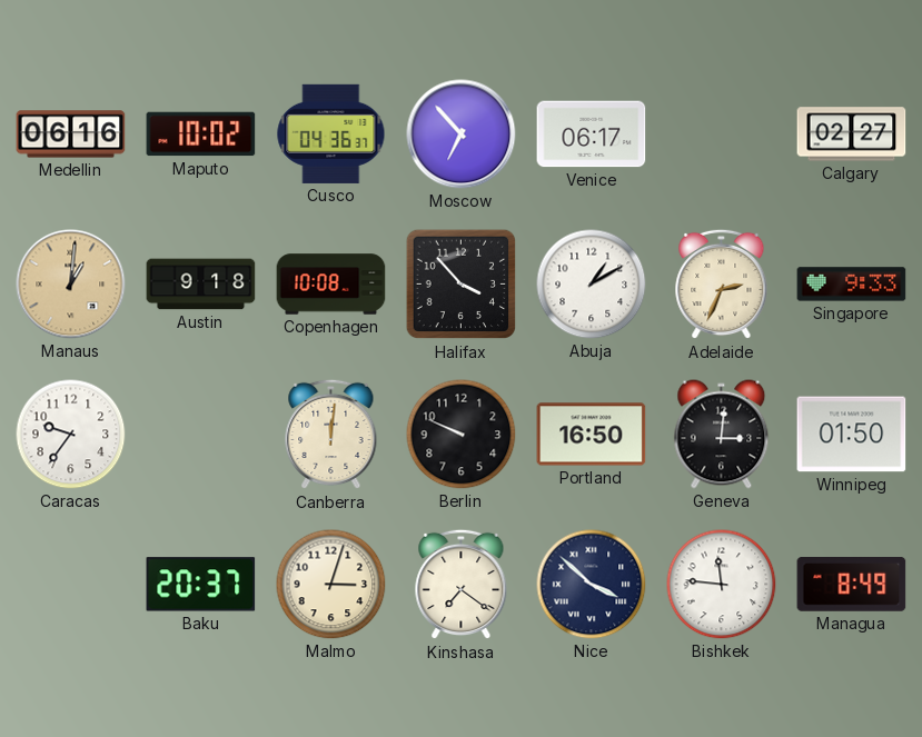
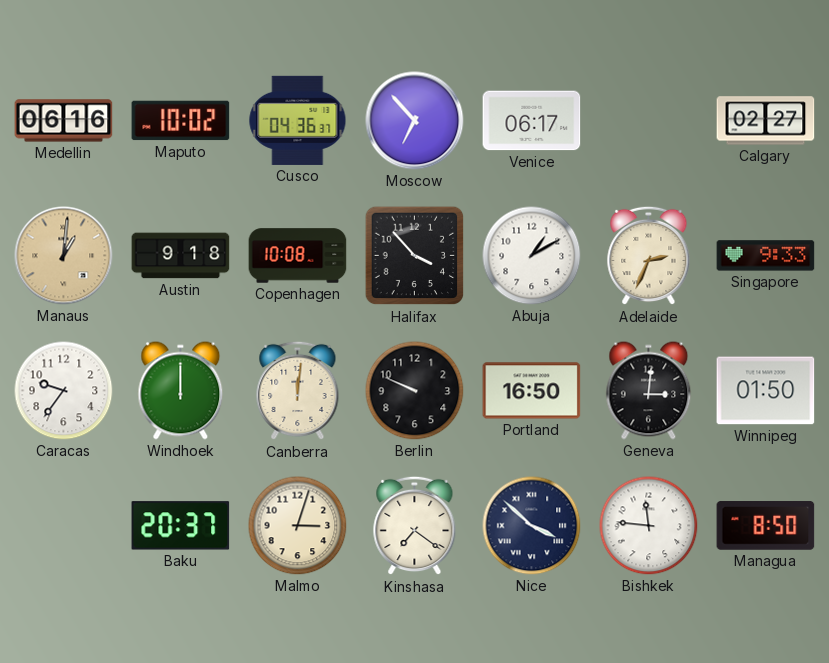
Windhoek: none -> 12:00
Managua: 8:49 -> 8:50
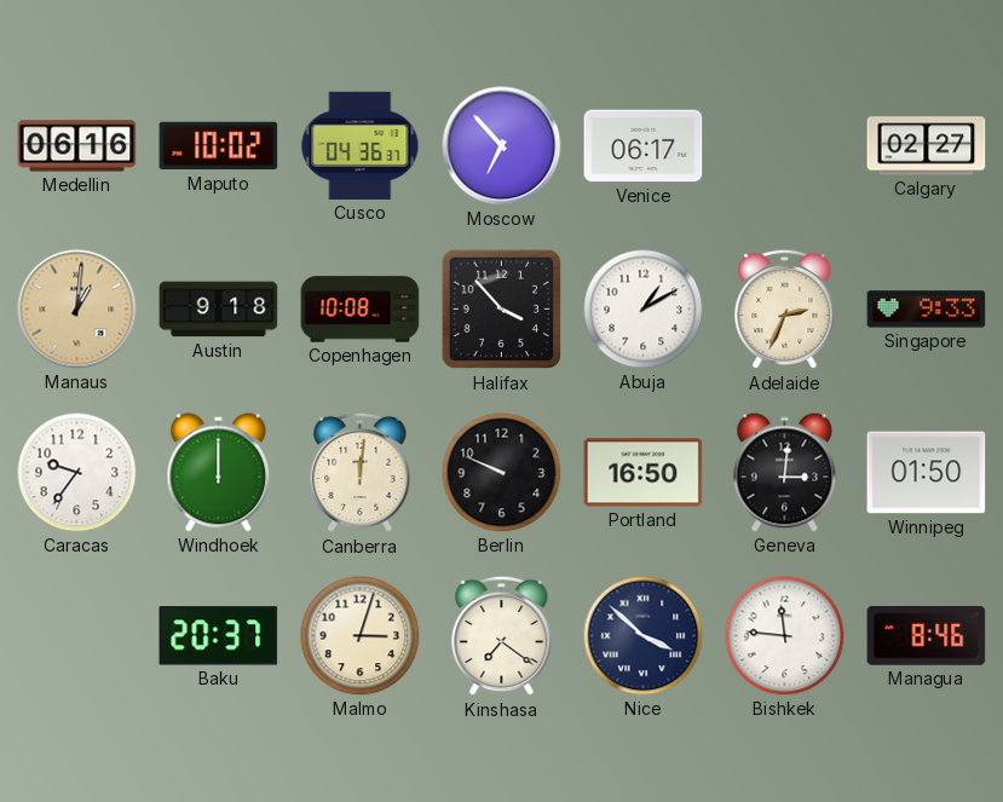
Managua: 8:50 -> 8:46
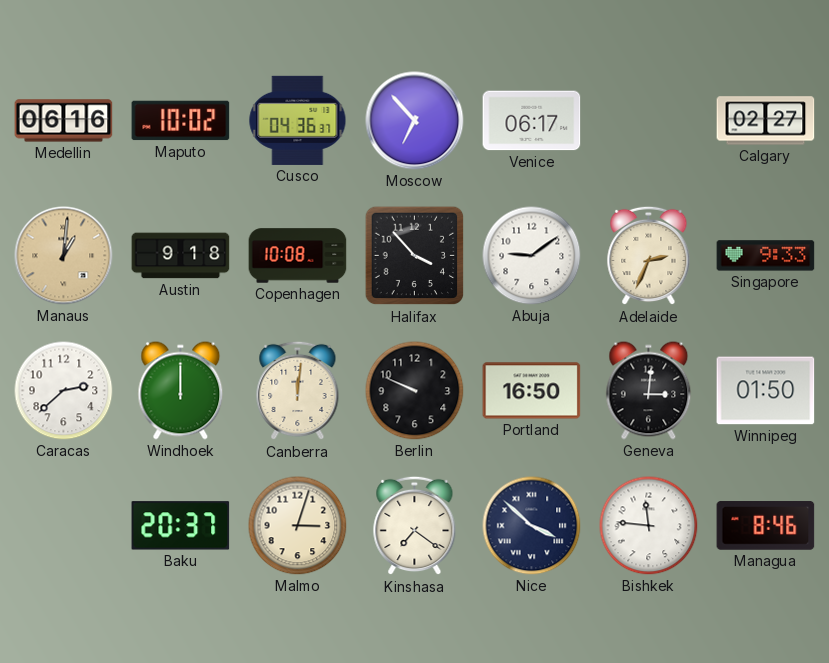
Abuja: 1:10 -> 9:09
Caracas: 9:36 -> 2:38
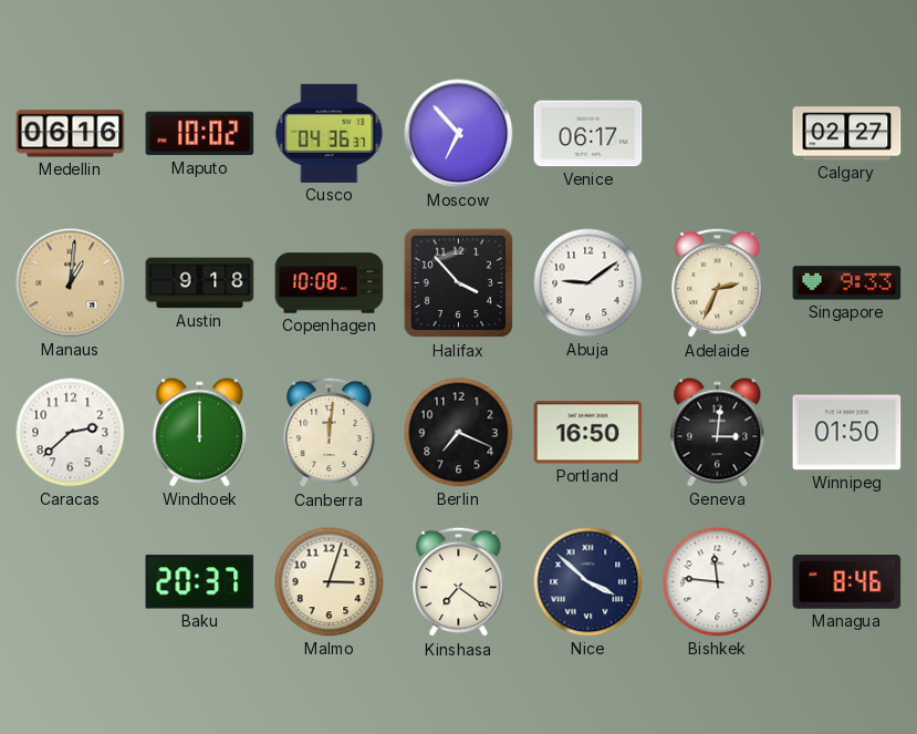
Berlin: 9:49 -> 7:19
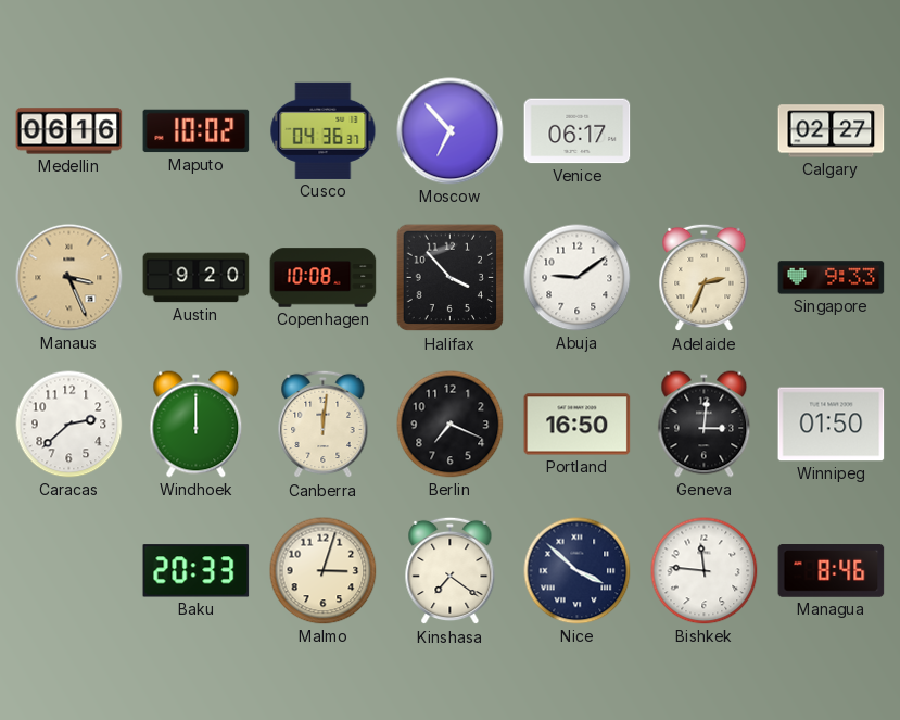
Manaus: 1:01 -> 3:26
Austin: 9:18 -> 9:20
Baku: 20:37 -> 20:33
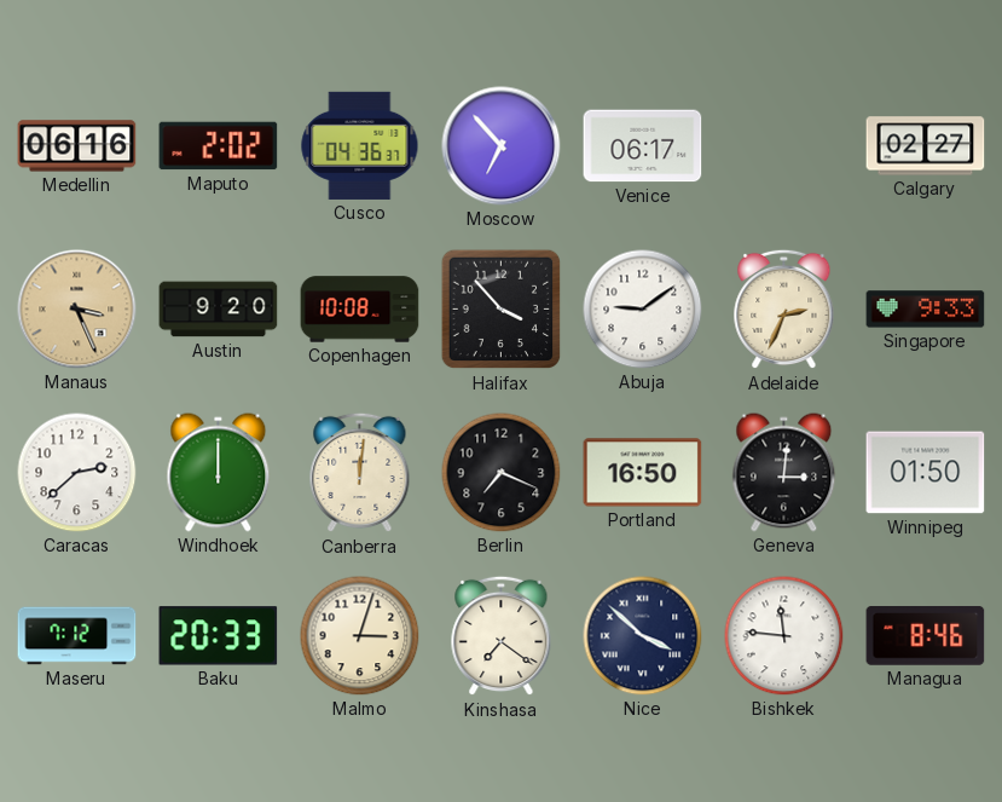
Maputo: 10:02 -> 2:02
Maseru: none -> 7:12
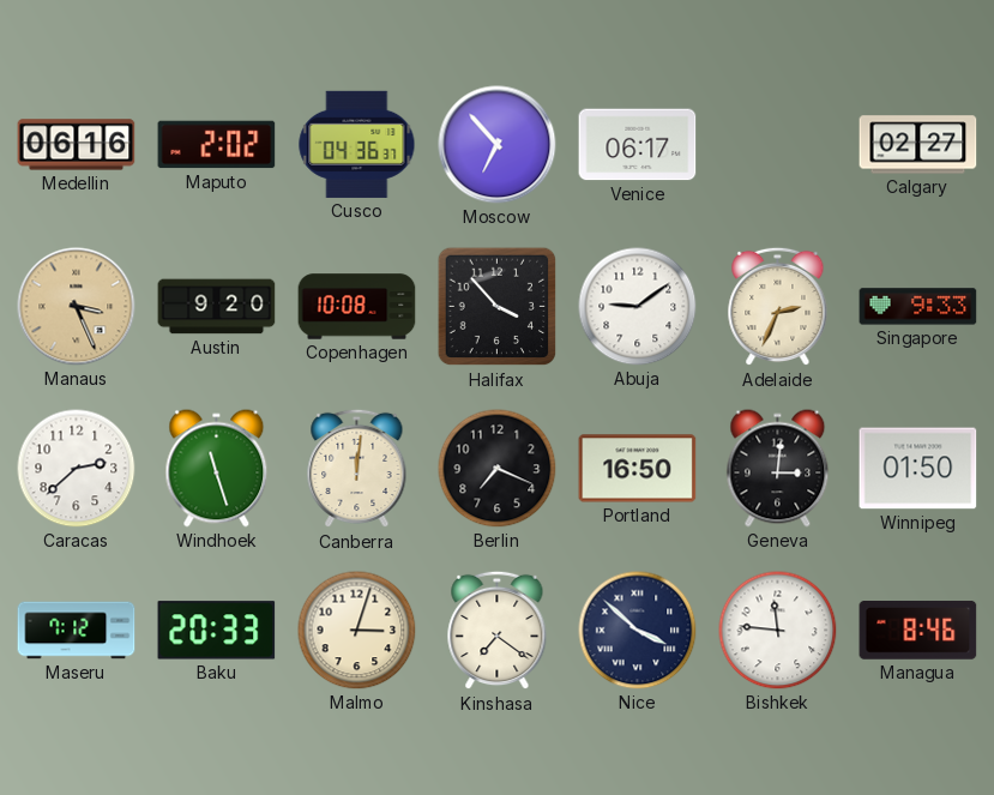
Windhoek: 12:00 -> 11:27
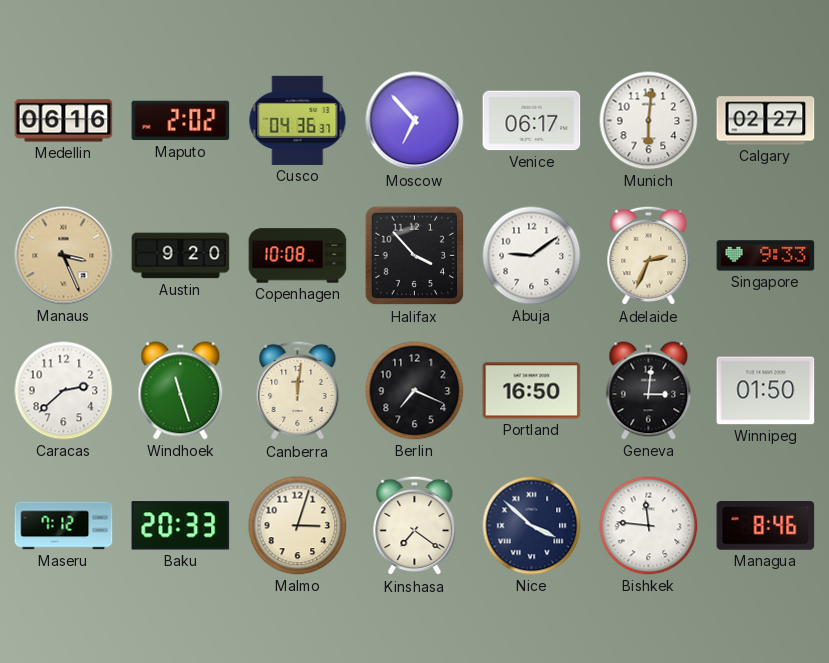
Munich: none -> 6:01
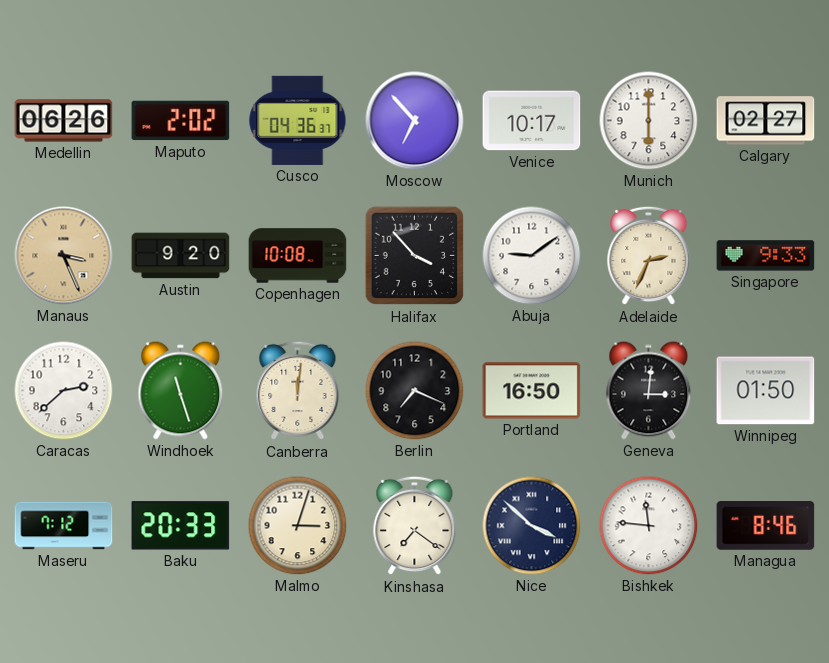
Medellin: 06:16 -> 06:26
Venice: 06:17 -> 10:17
Munich: 6:01 -> 6:00
